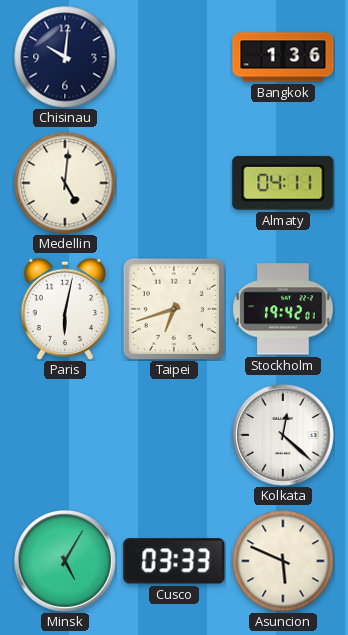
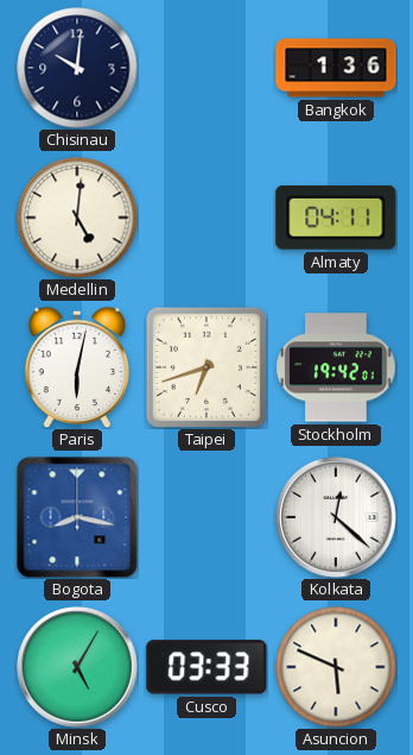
Bogota: none -> 8:17
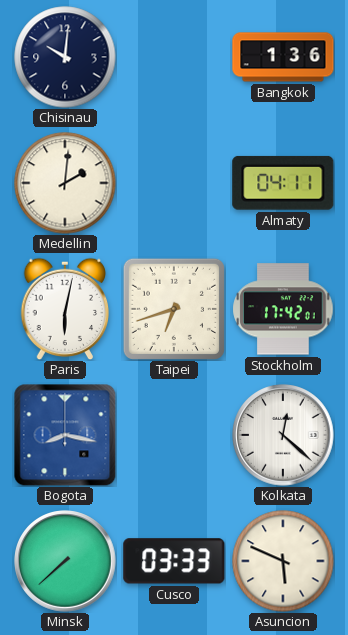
Medellin: 5:01 -> 2:01
Stockholm: 19:42 -> 17:42
Minsk: 5:05 -> 7:38
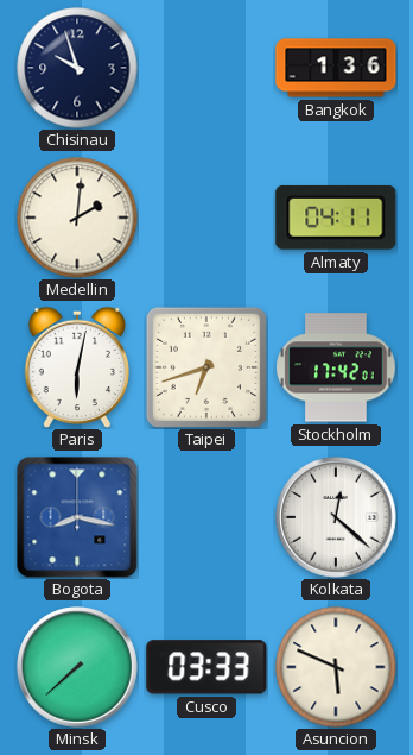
Chisinau: 10:01 -> 9:57
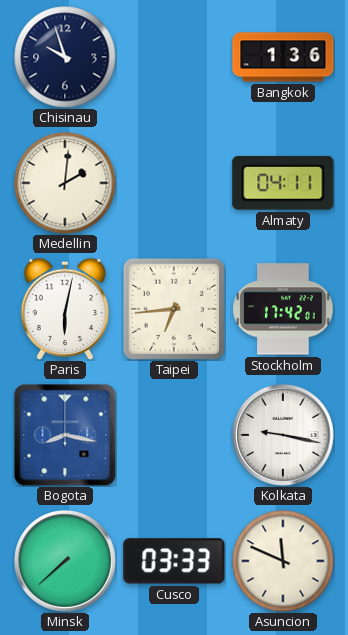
Taipei: 6:42 -> 6:44
Kolkata: 12:22 -> 9:17
Asuncion: 5:49 -> 11:49
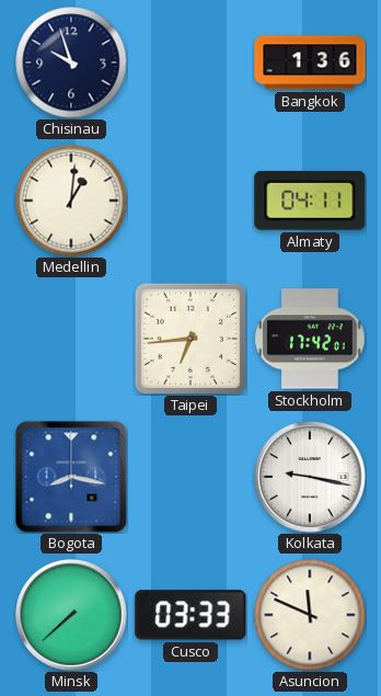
Medellin: 2:01 -> 1:01
Paris: 6:02 -> none
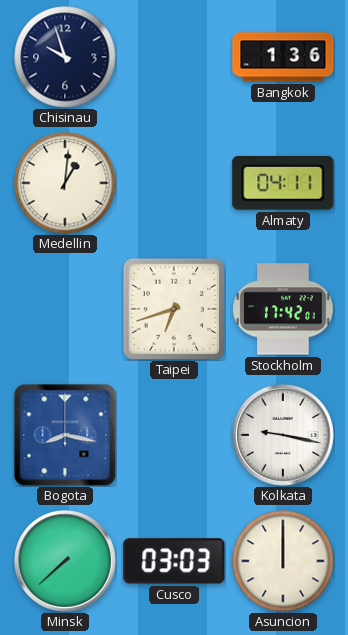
Taipei: 6:44 -> 6:42
Cusco: 03:33 -> 03:03
Asuncion: 11:49 -> 12:00
